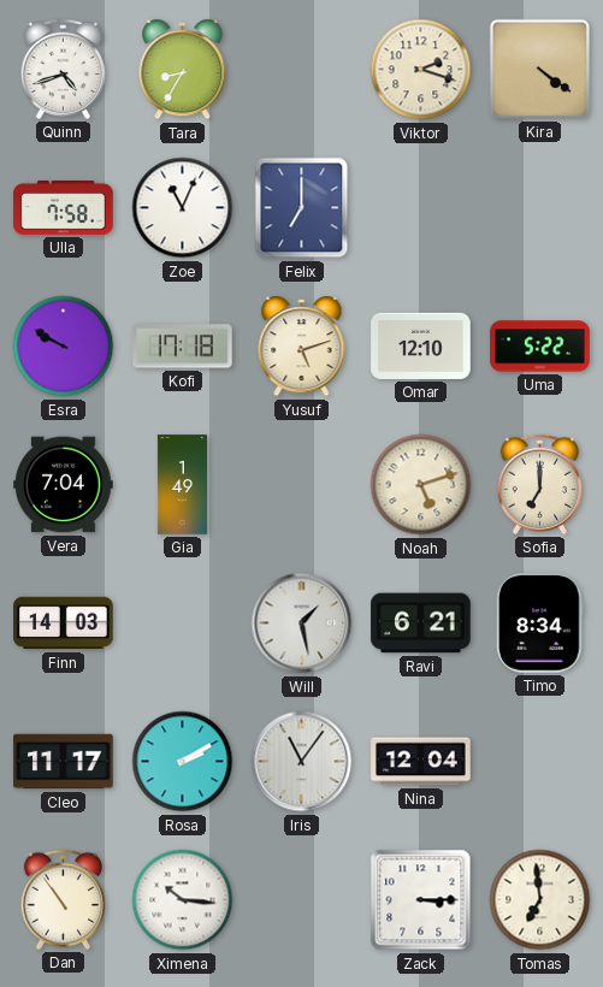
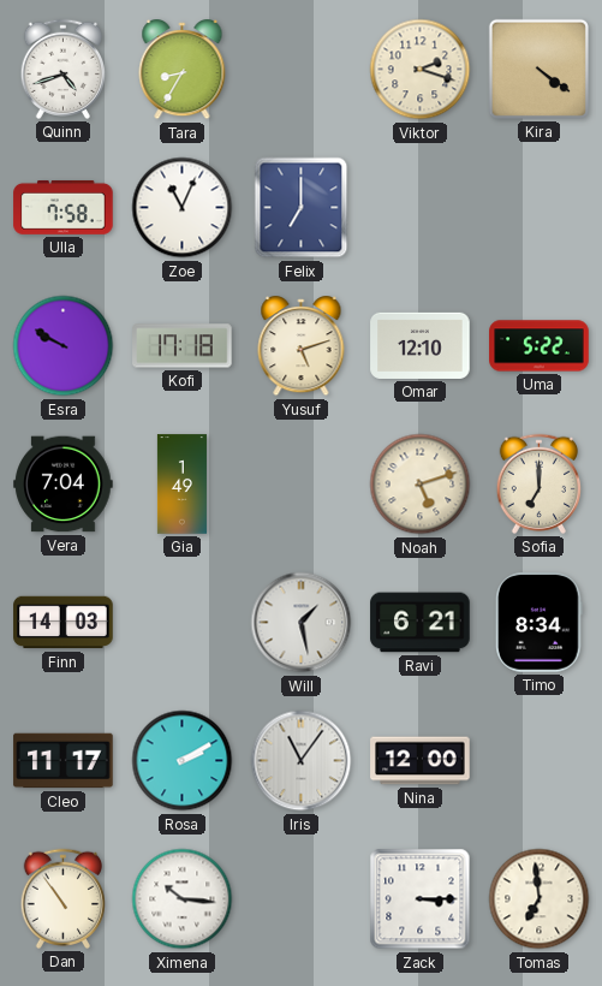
Nina: 12:04 -> 12:00
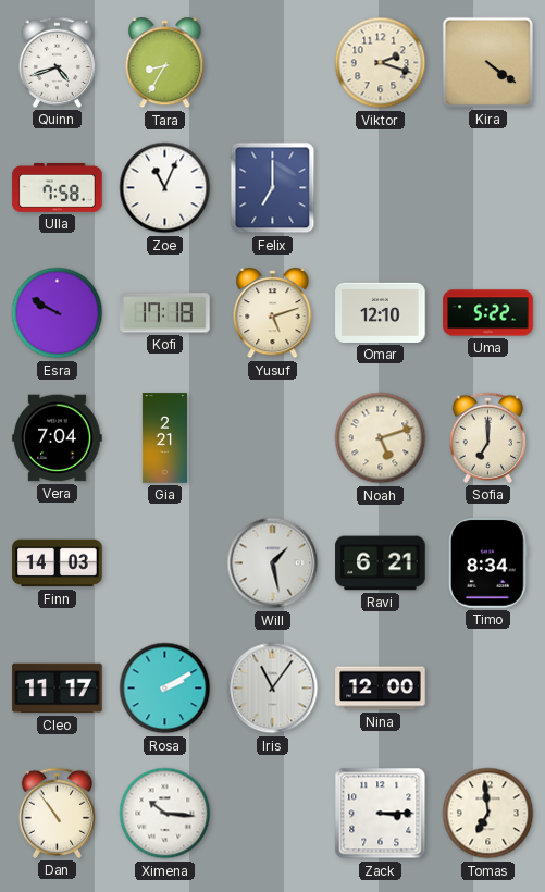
Gia: 1:49 -> 2:21
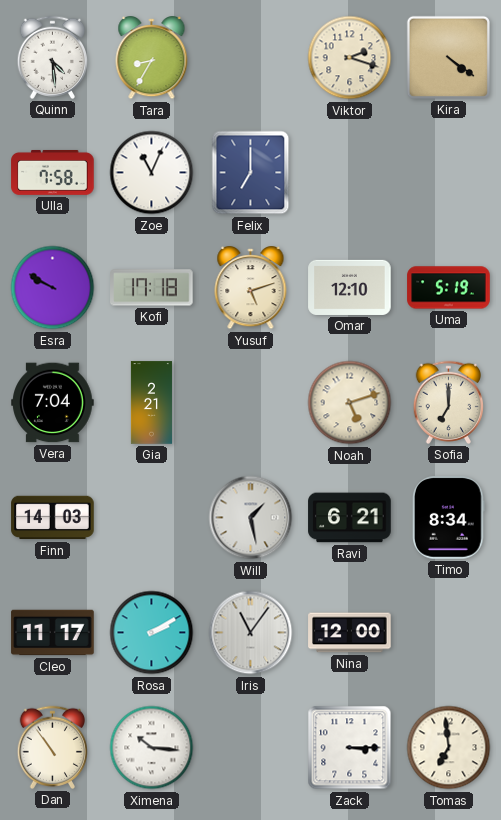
Quinn: 4:42 -> 4:29
Uma: 5:22 -> 5:19
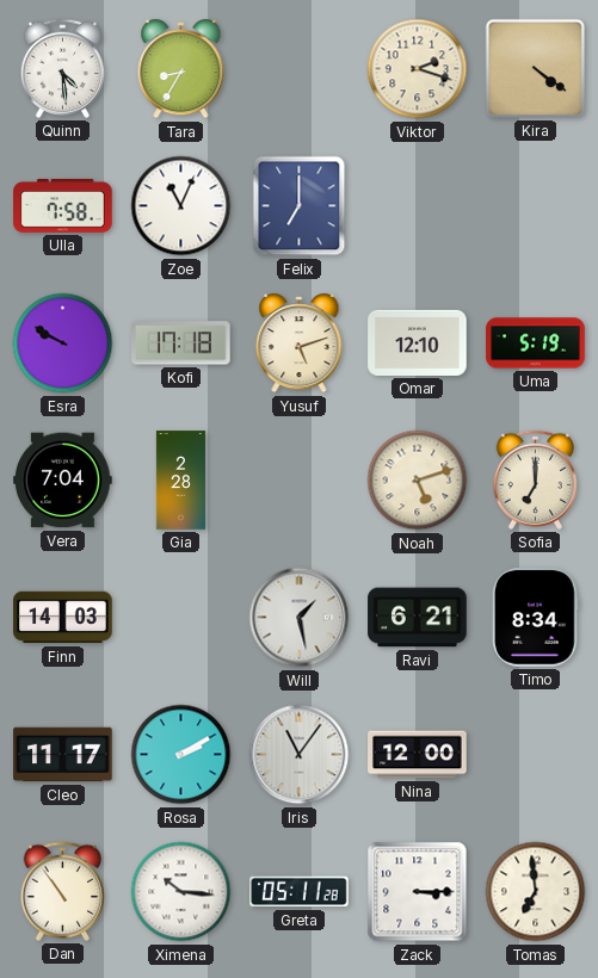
Gia: 2:21 -> 2:28
Greta: none -> 05:11
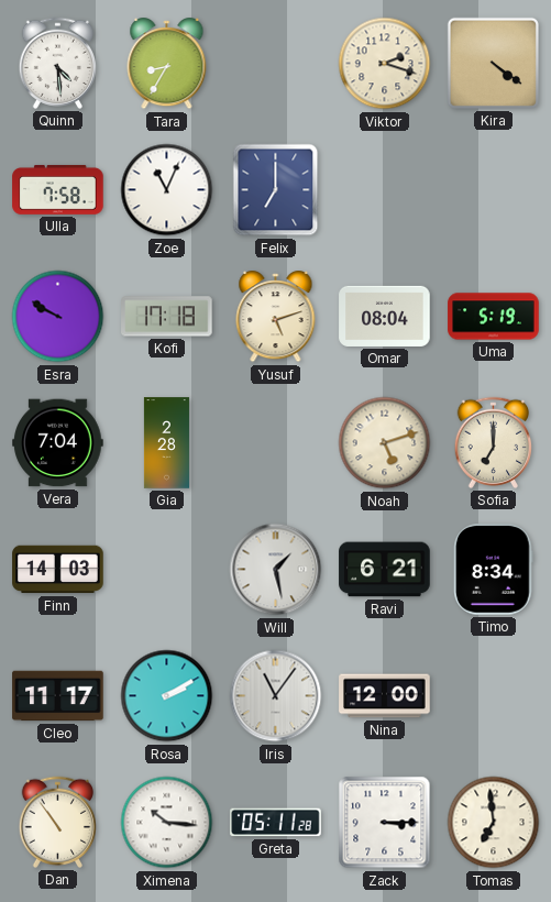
Omar: 12:10 -> 08:04
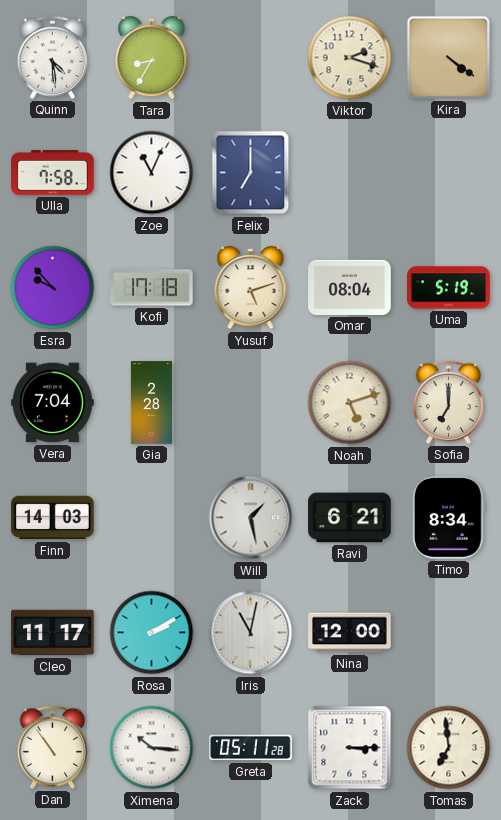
Esra: 9:50 -> 9:53
Iris: 11:06 -> 11:02
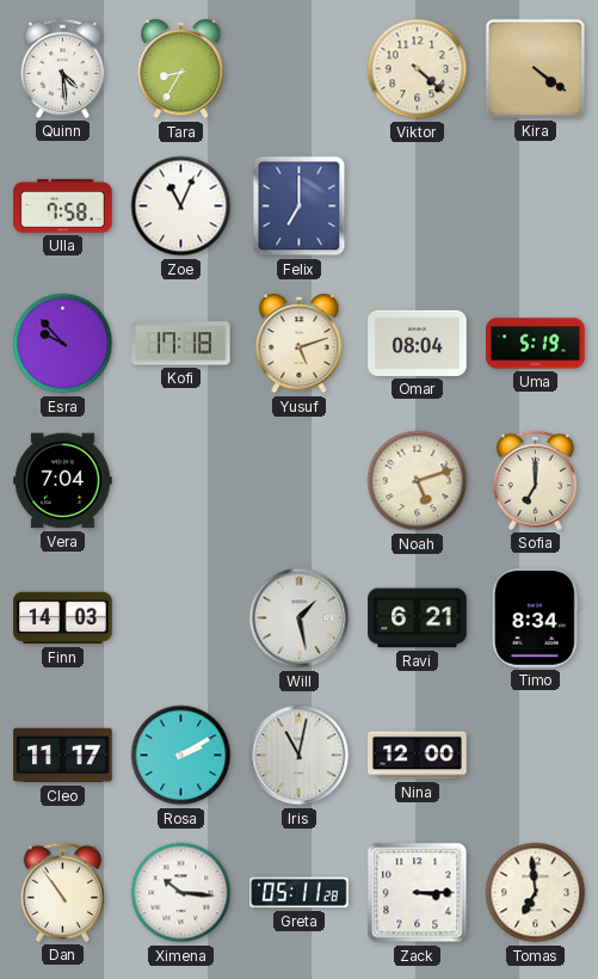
Viktor: 2:18 -> 4:22
Gia: 2:28 -> none
